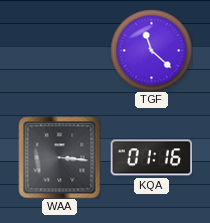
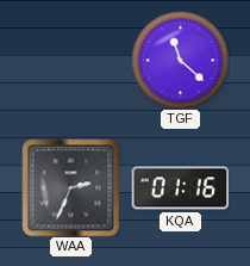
WAA: 3:16 -> 2:34
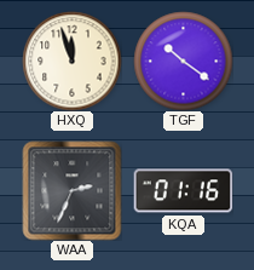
HXQ: none -> 11:57
TGF: 11:22 -> 10:21
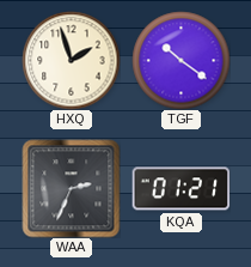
HXQ: 11:57 -> 1:57
KQA: 01:16 -> 01:21
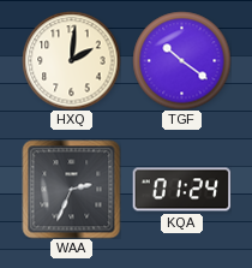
HXQ: 1:57 -> 2:01
KQA: 01:21 -> 01:24
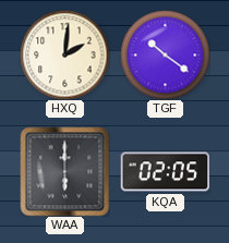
WAA: 2:34 -> 6:00
KQA: 01:24 -> 02:05
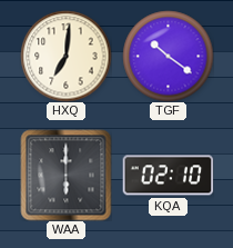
HXQ: 2:01 -> 7:01
KQA: 02:05 -> 02:10
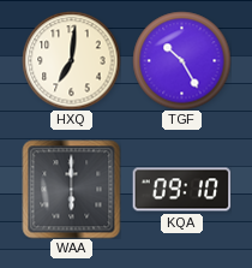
TGF: 10:21 -> 10:25
KQA: 02:10 -> 09:10
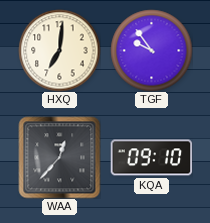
TGF: 10:25 -> 9:54
WAA: 6:00 -> 12:37
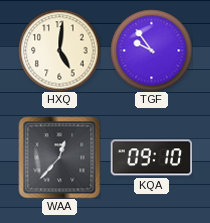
HXQ: 7:01 -> 5:01
